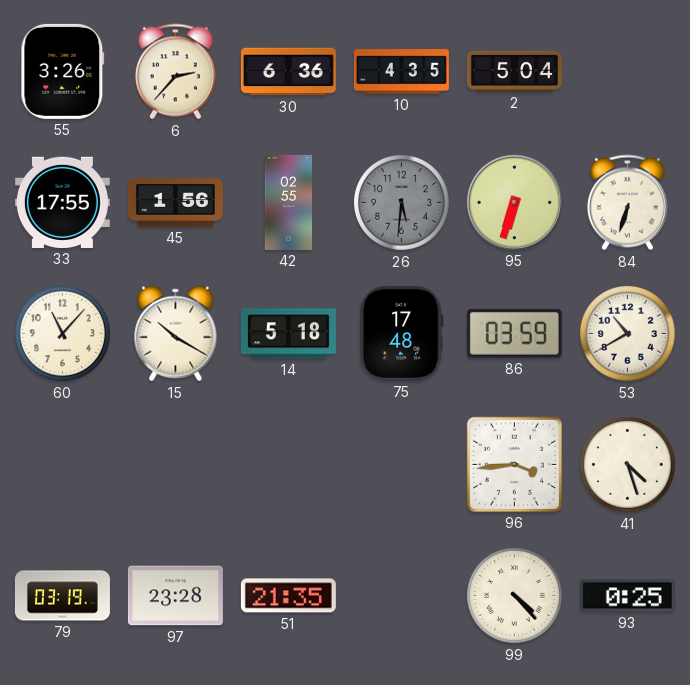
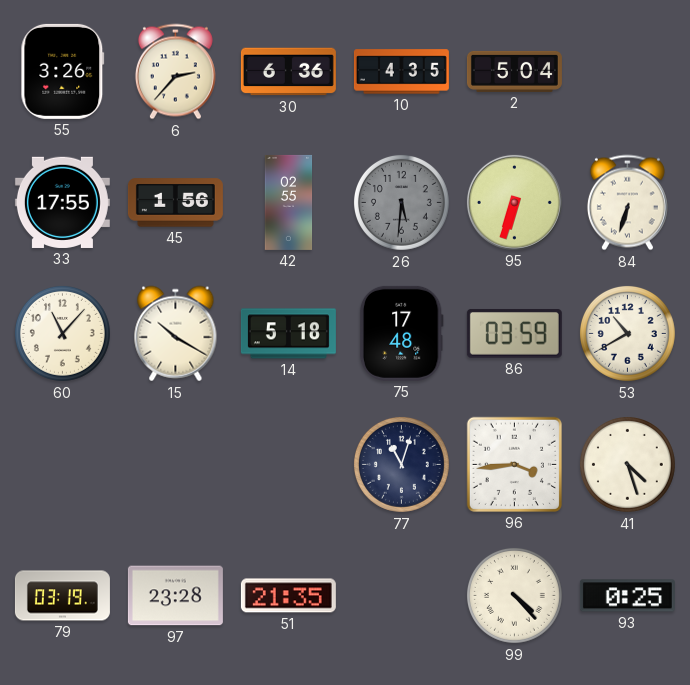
77: none -> 11:03
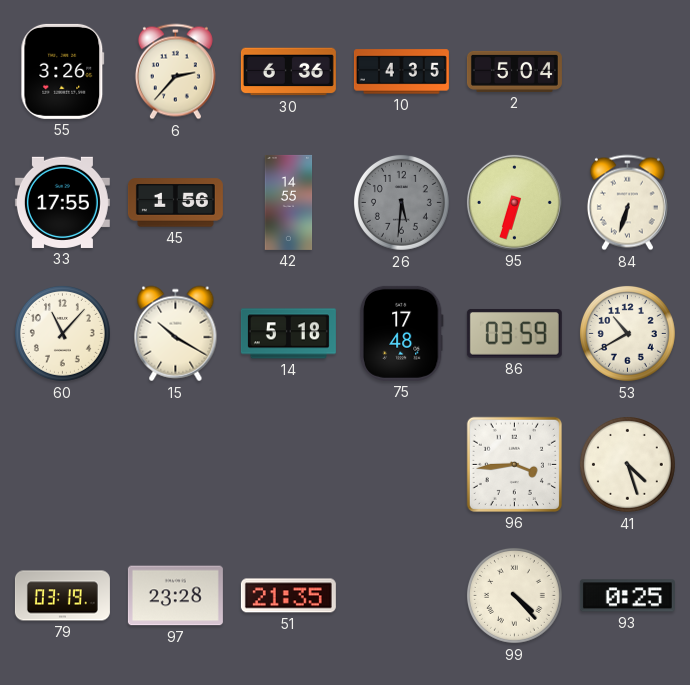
42: 02:55 -> 14:55
77: 11:03 -> none
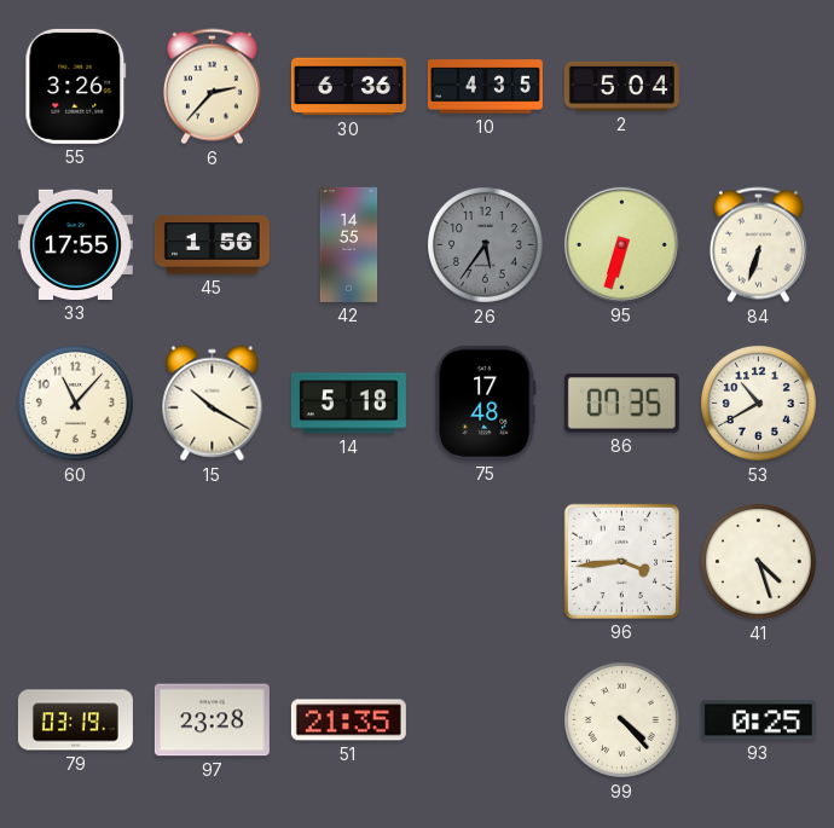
26: 5:31 -> 5:36
86: 03:59 -> 07:35
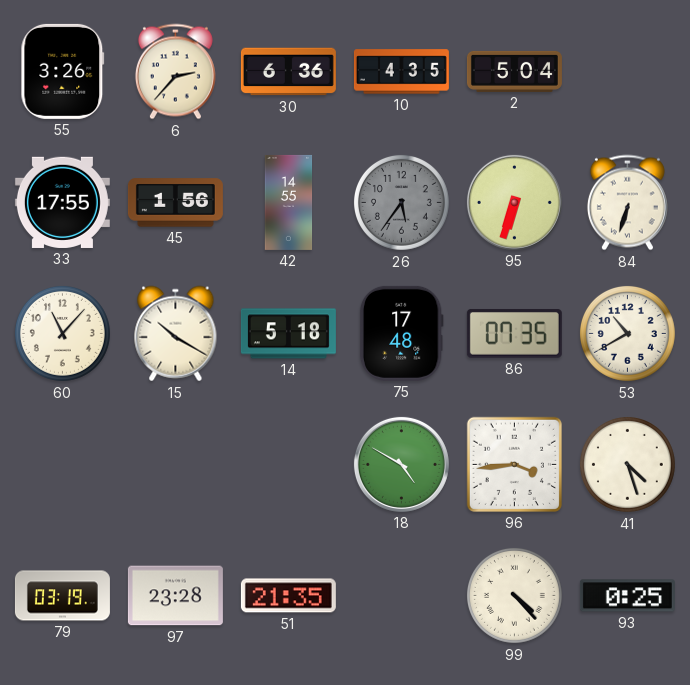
18: none -> 4:50
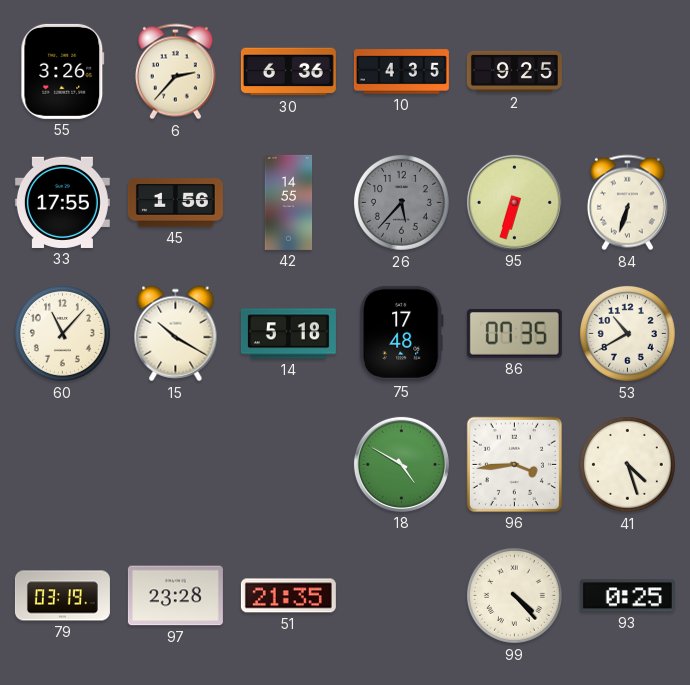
2: 5:04 -> 9:25
26: 5:36 -> 5:37
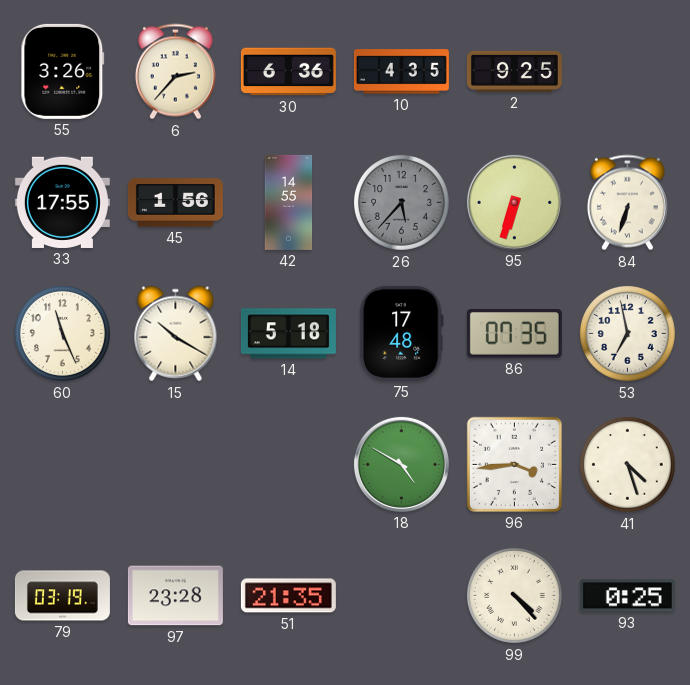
60: 11:07 -> 11:26
53: 10:40 -> 6:58
